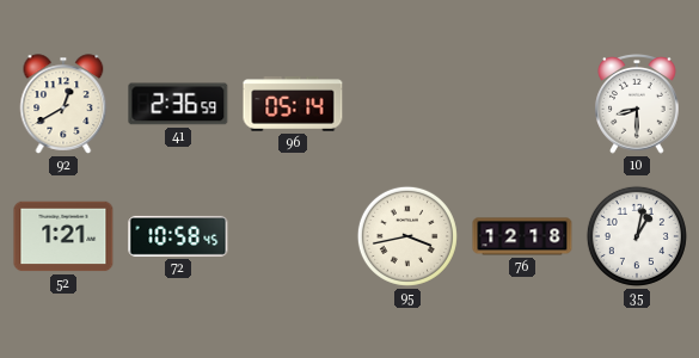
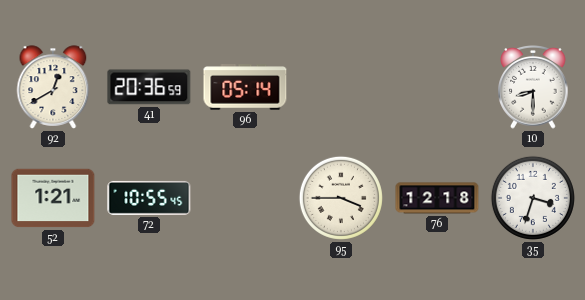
41: 2:36 -> 20:36
72: 10:58 -> 10:55
95: 3:43 -> 3:45
35: 1:02 -> 3:33
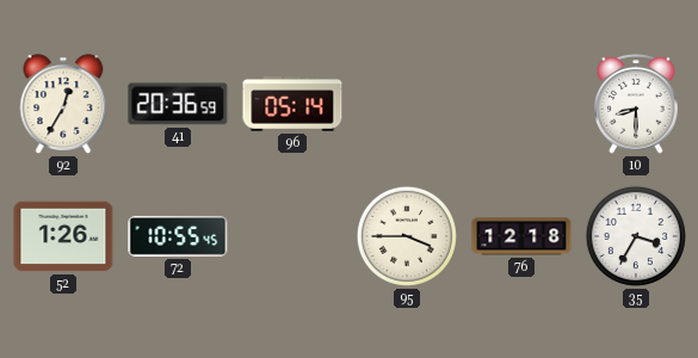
92: 12:40 -> 12:35
52: 1:21 -> 1:26
35: 3:33 -> 3:35
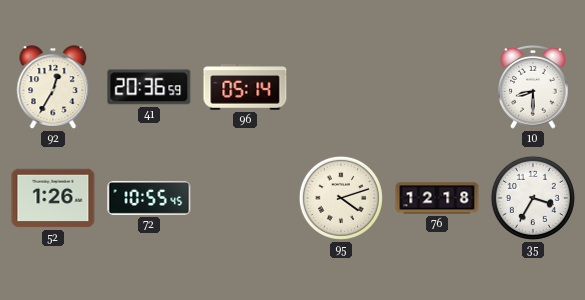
95: 3:45 -> 4:12
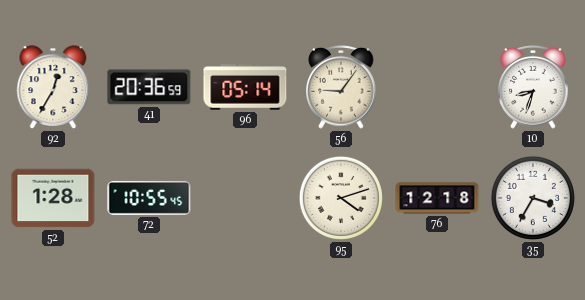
56: none -> 9:06
10: 8:30 -> 8:33
52: 1:26 -> 1:28
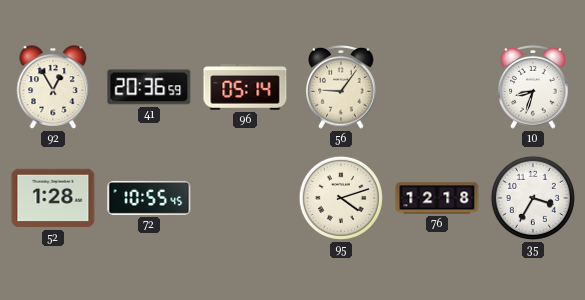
92: 12:35 -> 12:55
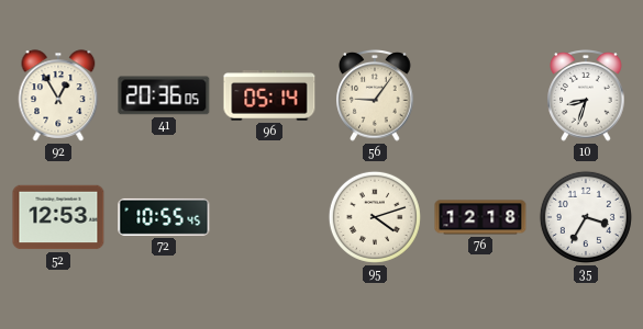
41: 20:36:59 -> 20:36:05
52: 1:28 -> 12:53
